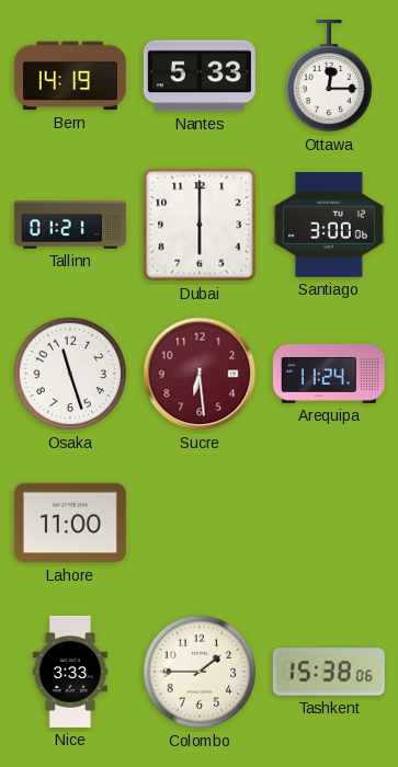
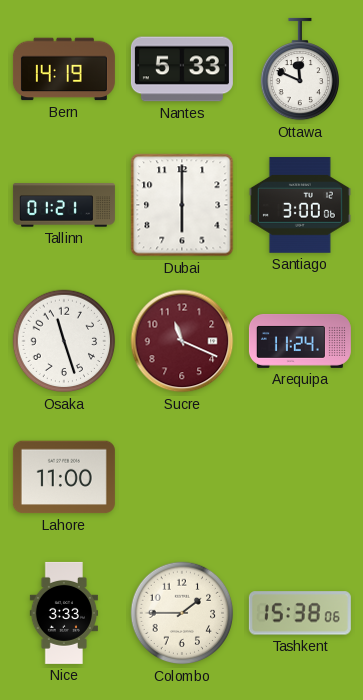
Ottawa: 12:15 -> 11:49
Sucre: 6:29 -> 11:19
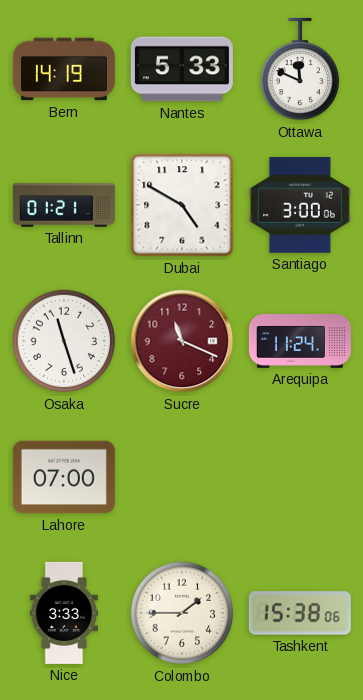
Dubai: 6:00 -> 4:50
Lahore: 11:00 -> 07:00
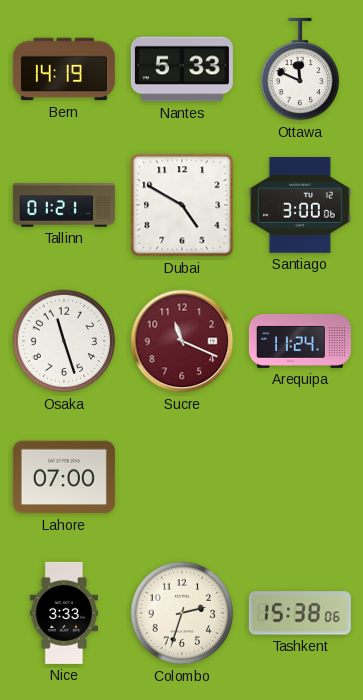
Colombo: 1:45 -> 2:33
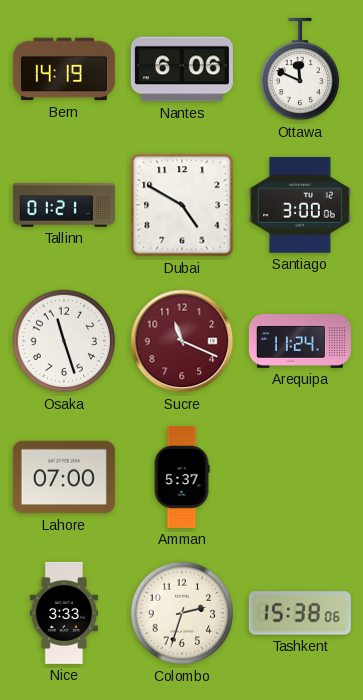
Nantes: 5:33 -> 6:06
Amman: none -> 5:37
